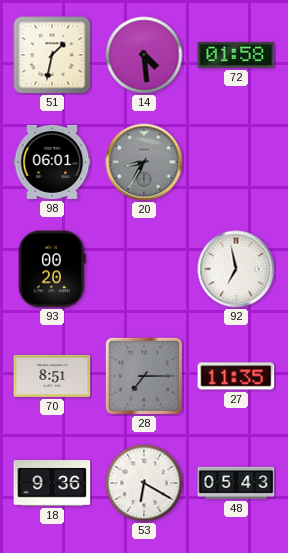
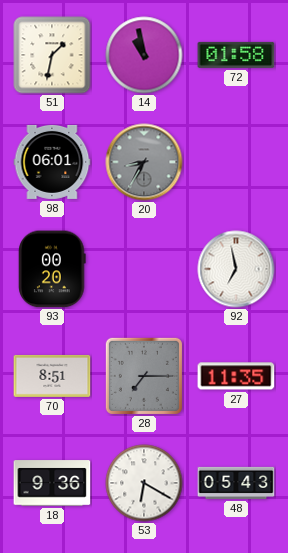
14: 4:29 -> 10:58
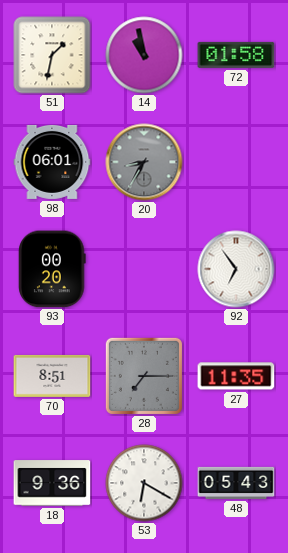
92: 6:58 -> 6:54
